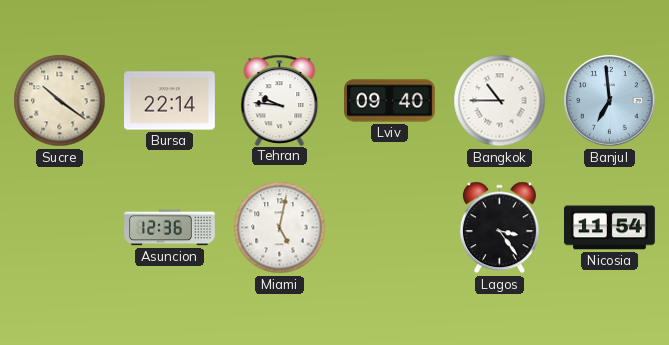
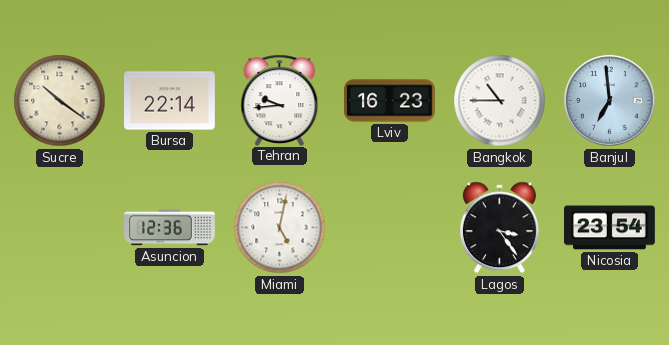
Tehran: 9:46 -> 9:44
Lviv: 09:40 -> 16:23
Nicosia: 11:54 -> 23:54
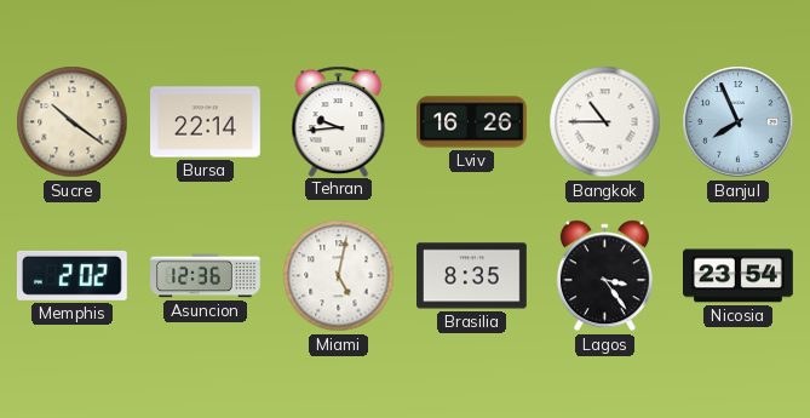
Lviv: 16:23 -> 16:26
Banjul: 6:59 -> 7:56
Memphis: none -> 2:02
Brasilia: none -> 8:35
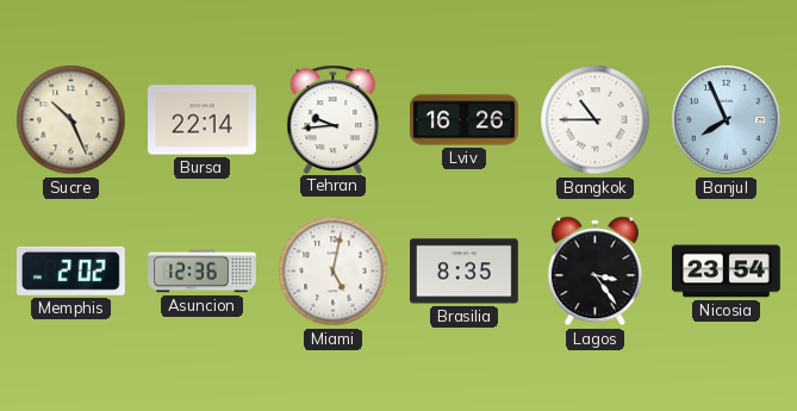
Sucre: 10:21 -> 10:26
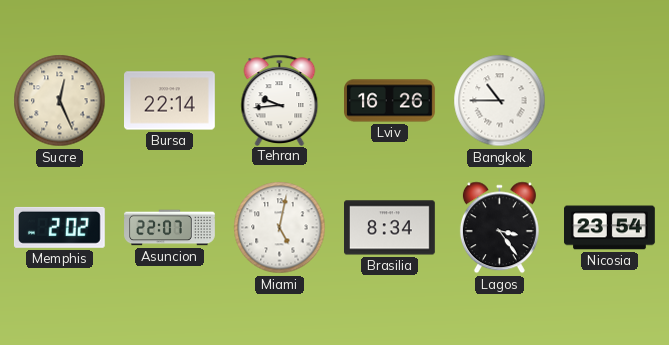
Sucre: 10:26 -> 12:26
Banjul: 7:56 -> none
Asuncion: 12:36 -> 22:07
Brasilia: 8:35 -> 8:34
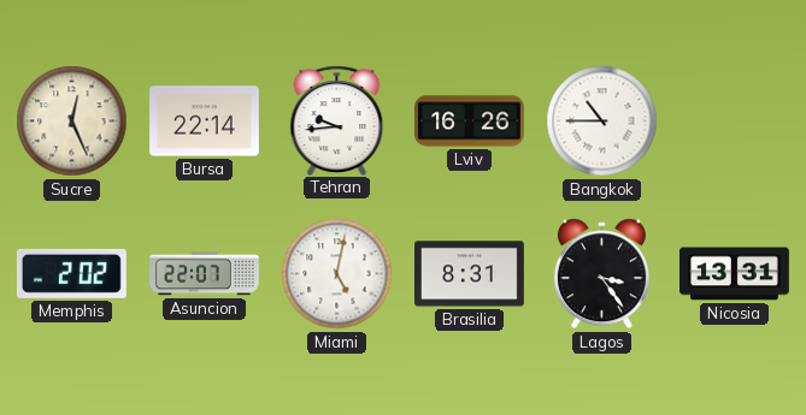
Brasilia: 8:34 -> 8:31
Nicosia: 23:54 -> 13:31
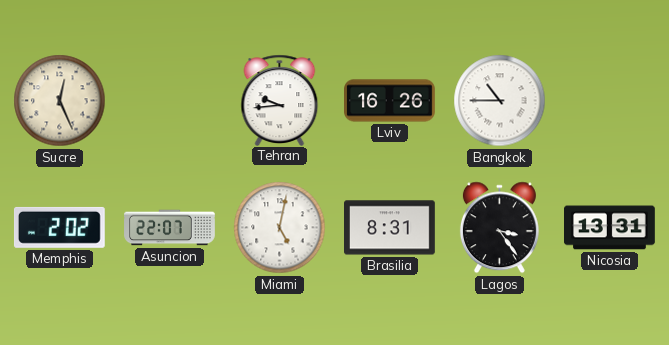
Bursa: 22:14 -> none
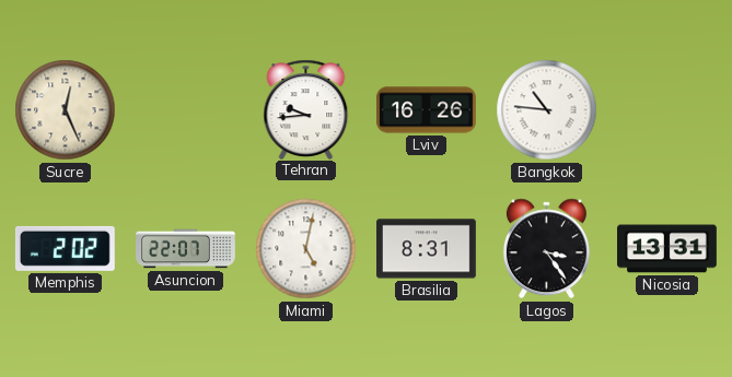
Bangkok: 10:45 -> 10:46
